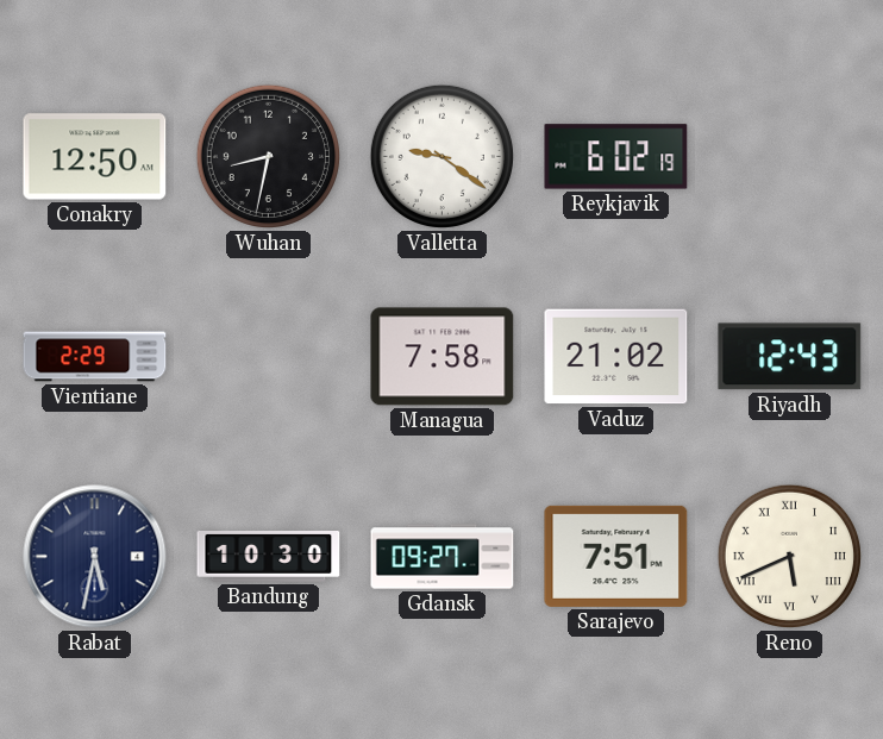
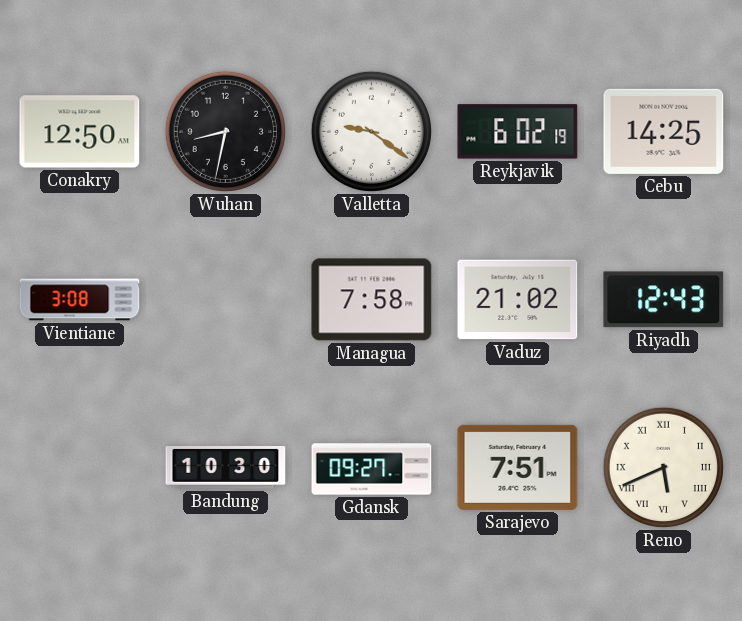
Cebu: none -> 14:25
Vientiane: 2:29 -> 3:08
Rabat: 5:32 -> none
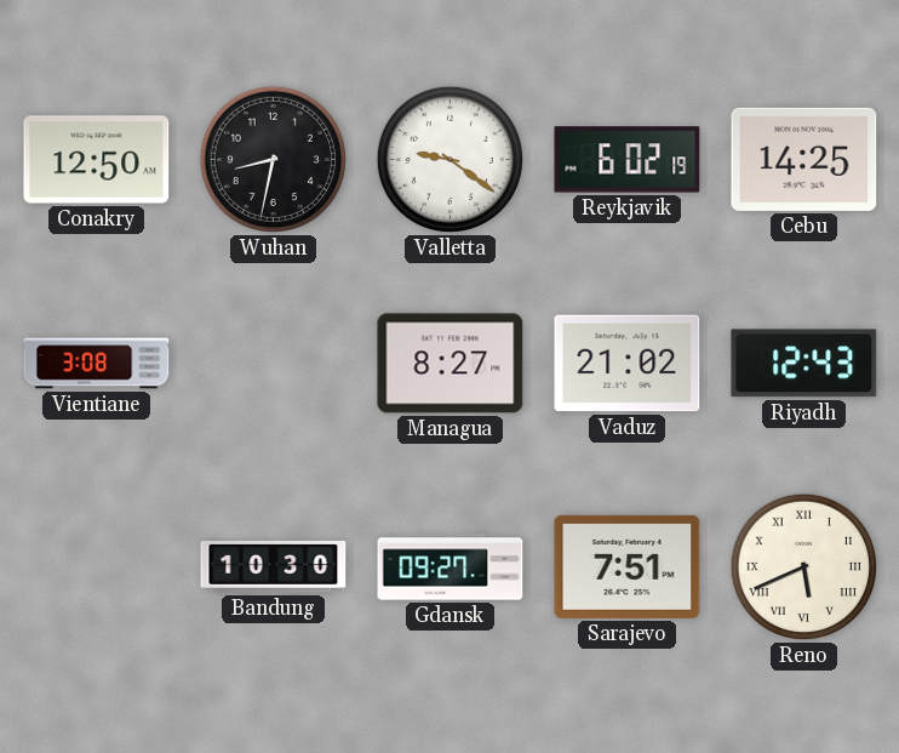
Managua: 7:58 -> 8:27
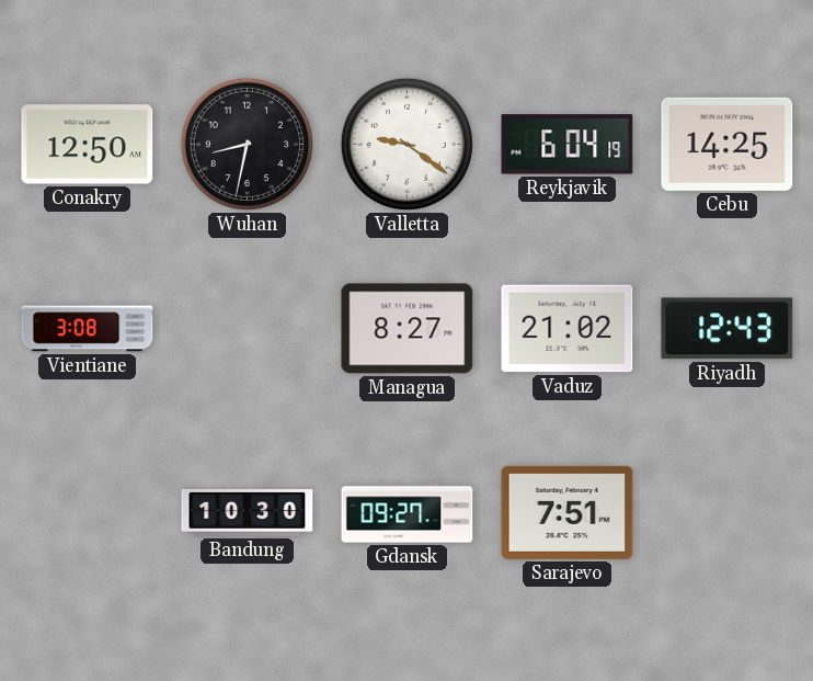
Reykjavik: 6:02 -> 6:04
Reno: 5:41 -> none
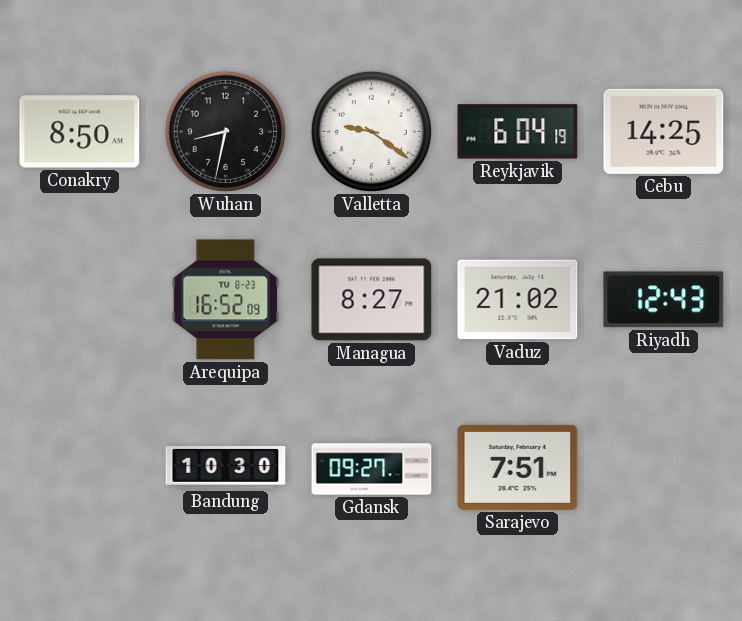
Conakry: 12:50 -> 8:50
Vientiane: 3:08 -> none
Arequipa: none -> 16:52
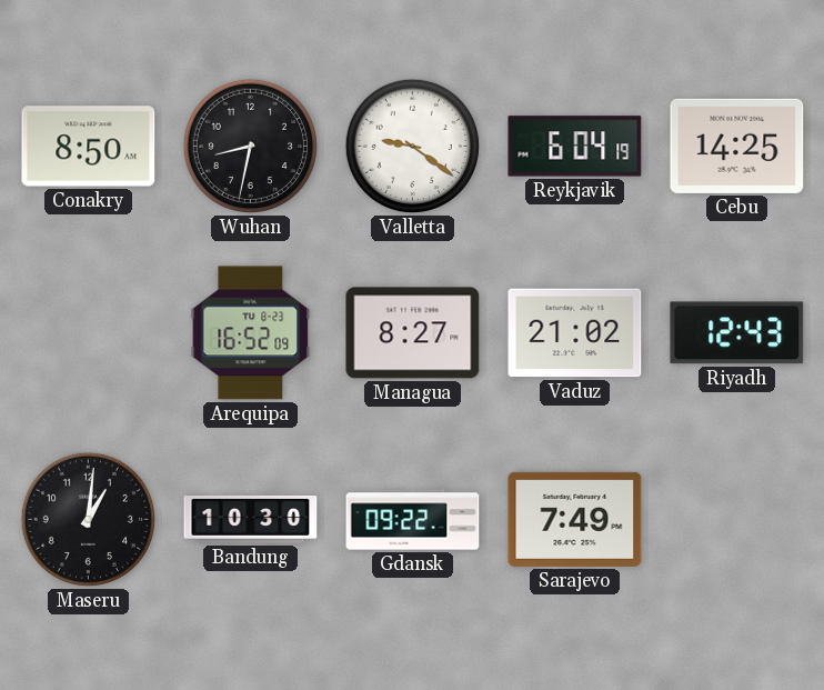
Maseru: none -> 1:01
Gdansk: 09:27 -> 09:22
Sarajevo: 7:51 -> 7:49
